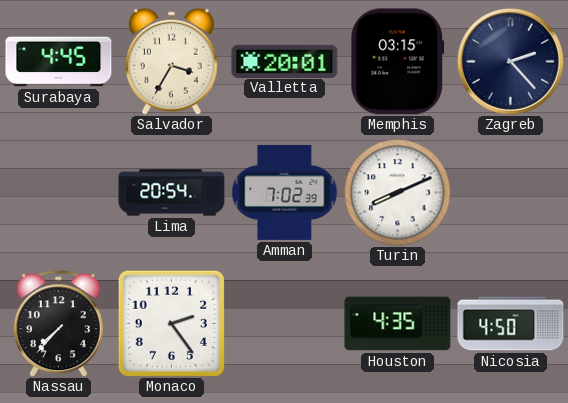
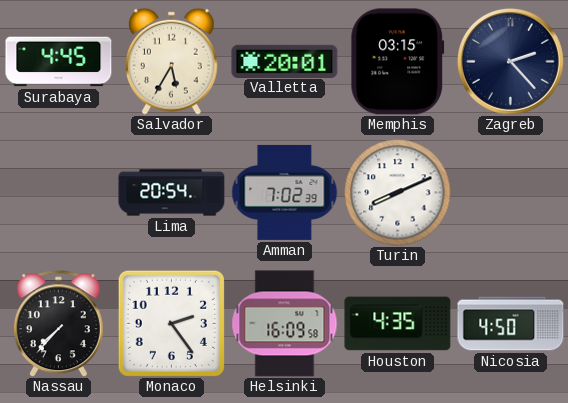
Salvador: 3:35 -> 5:35
Helsinki: none -> 16:09
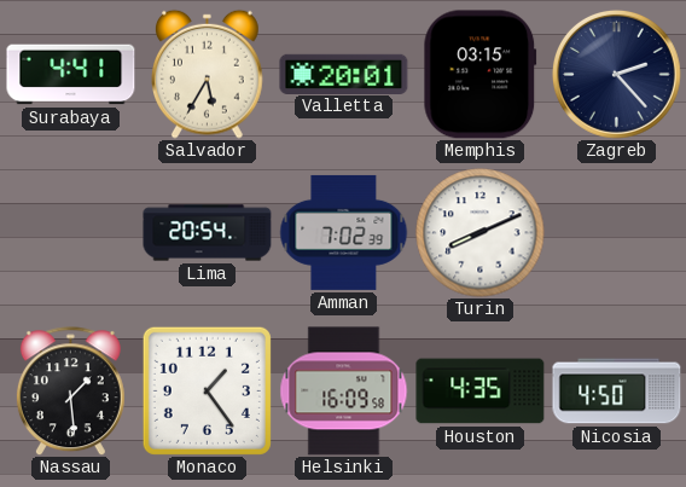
Surabaya: 4:45 -> 4:41
Nassau: 7:37 -> 1:29
Monaco: 2:24 -> 1:24
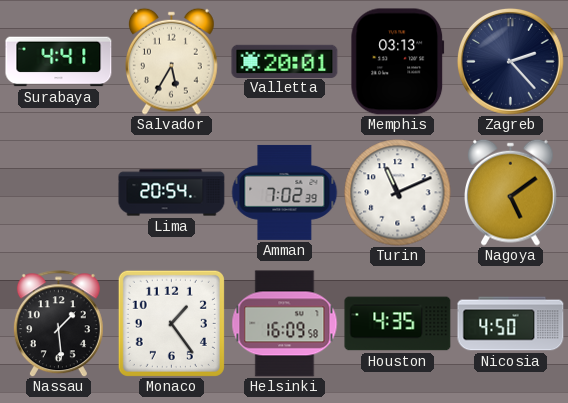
Memphis: 03:15 -> 03:13
Turin: 8:11 -> 11:11
Nagoya: none -> 5:09
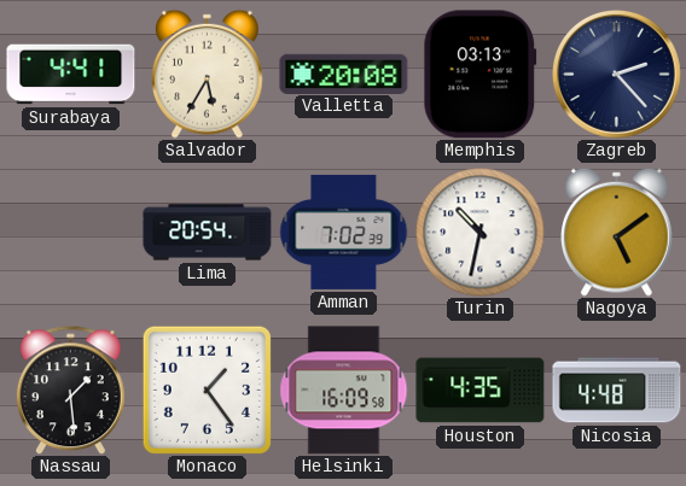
Valletta: 20:01 -> 20:08
Turin: 11:11 -> 10:32
Nicosia: 4:50 -> 4:48
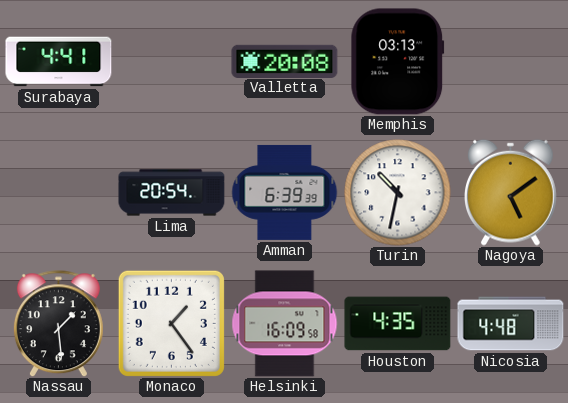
Salvador: 5:35 -> none
Zagreb: 2:23 -> none
Amman: 7:02 -> 6:39
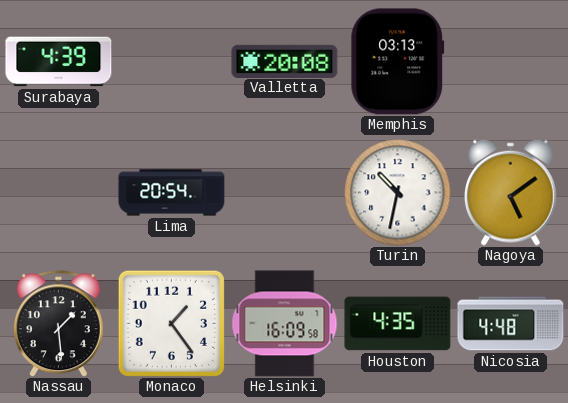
Surabaya: 4:41 -> 4:39
Amman: 6:39 -> none
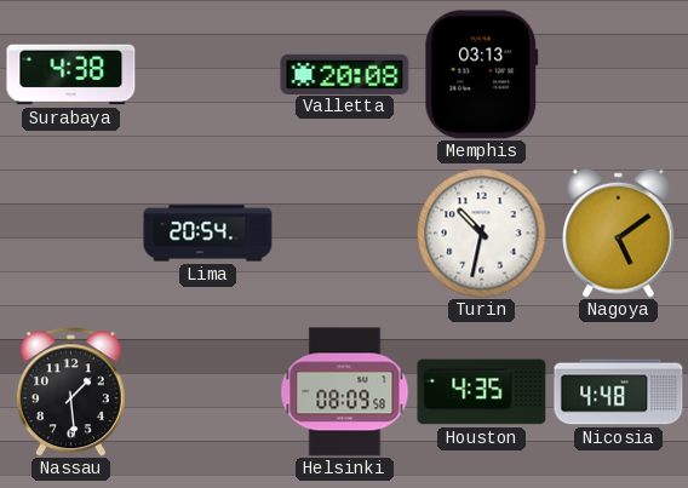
Surabaya: 4:39 -> 4:38
Monaco: 1:24 -> none
Helsinki: 16:09 -> 08:09
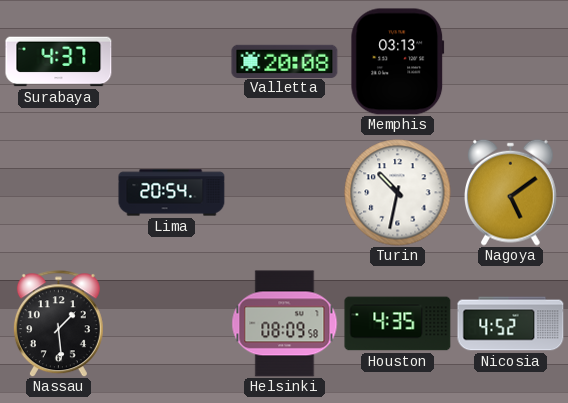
Surabaya: 4:38 -> 4:37
Nicosia: 4:48 -> 4:52
